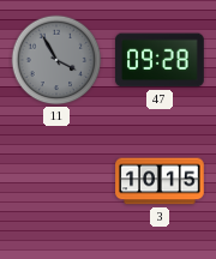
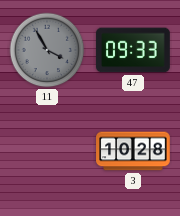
47: 09:28 -> 09:33
3: 10:15 -> 10:28
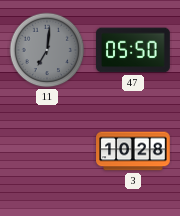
11: 3:55 -> 7:01
47: 09:33 -> 05:50
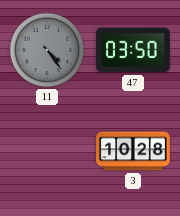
11: 7:01 -> 4:24
47: 05:50 -> 03:50
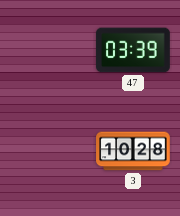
11: 4:24 -> none
47: 03:50 -> 03:39
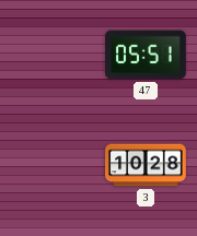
47: 03:39 -> 05:51
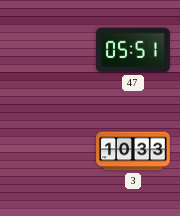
3: 10:28 -> 10:33
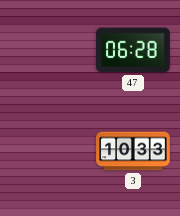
47: 05:51 -> 06:28
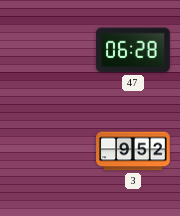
3: 10:33 -> 9:52
